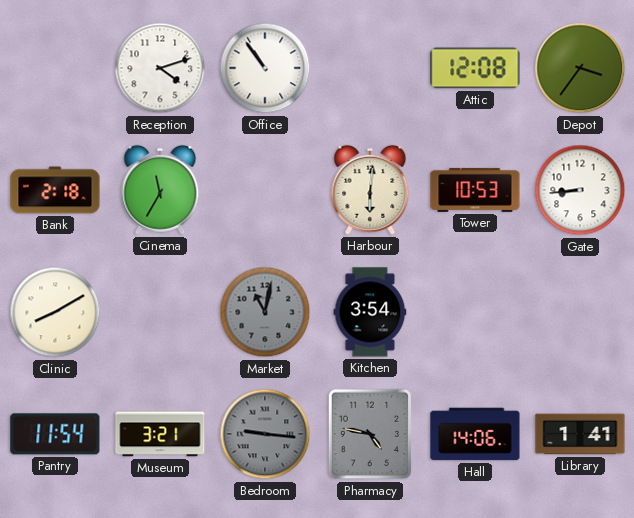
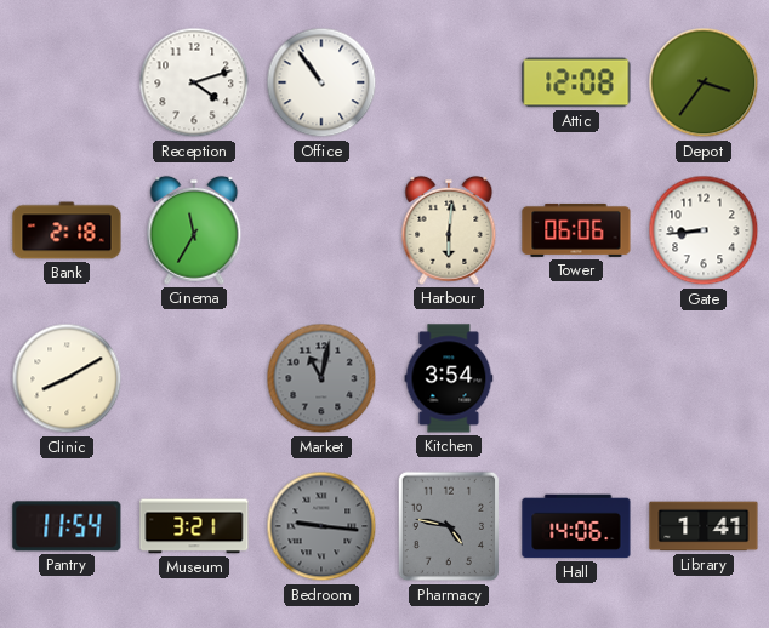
Tower: 10:53 -> 06:06
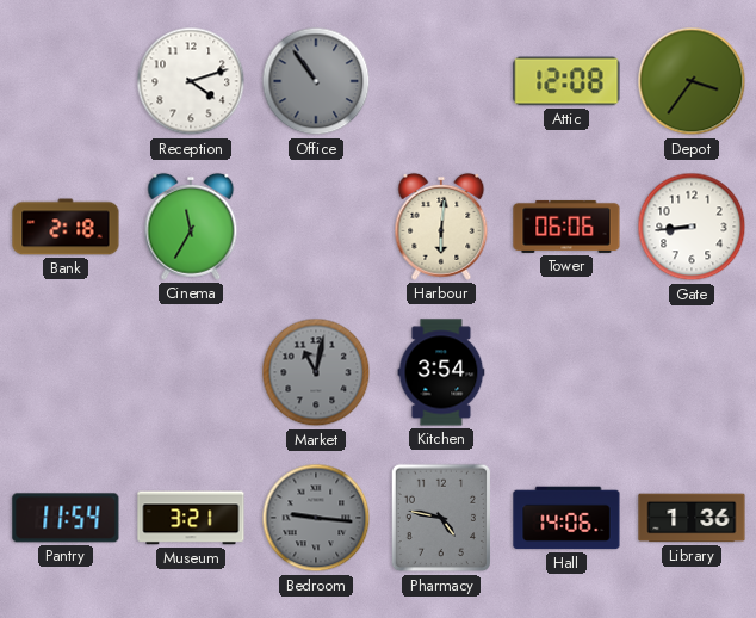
Office dial: white -> grey
Clinic: 8:10 -> none
Library: 1:41 -> 1:36
